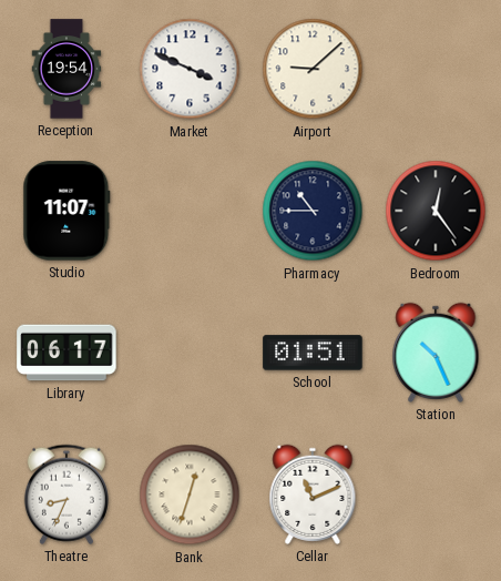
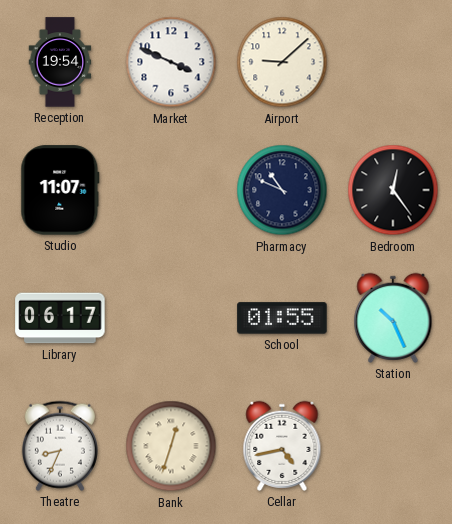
Pharmacy: 10:45 -> 10:49
School: 01:51 -> 01:55
Cellar: 11:11 -> 4:43
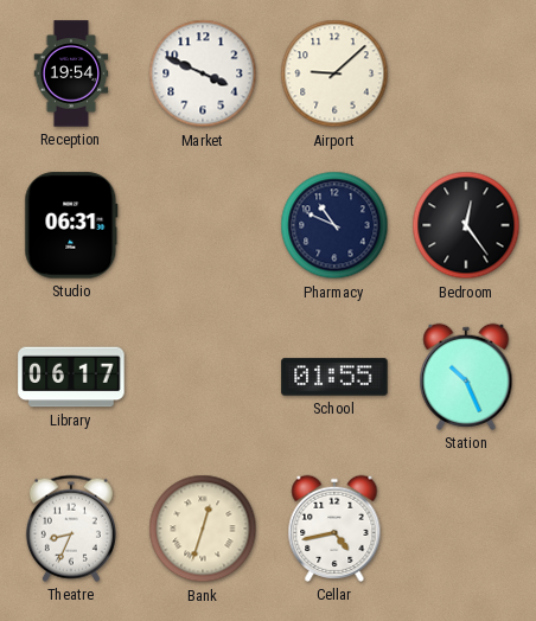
Studio: 11:07 -> 06:31
